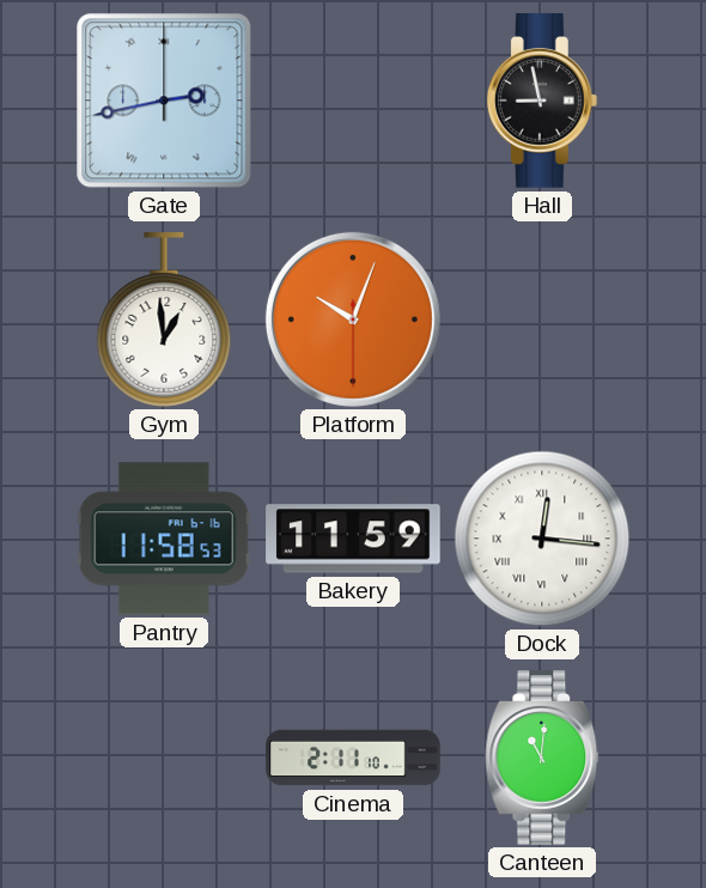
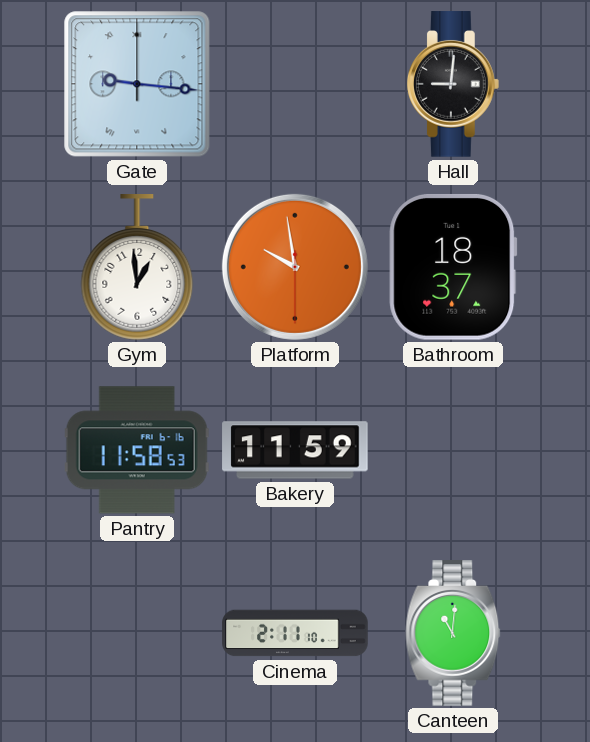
Gate: 2:43 -> 9:16
Hall: 8:58 -> 9:01
Platform: 10:03 -> 9:58
Bathroom: none -> 18:37
Dock: 12:16 -> none
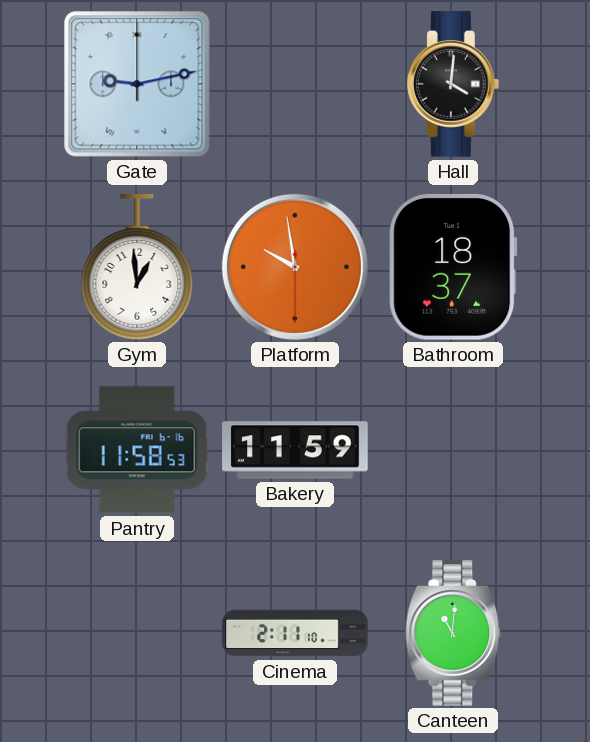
Gate: 9:16 -> 9:13
Hall: 9:01 -> 4:01
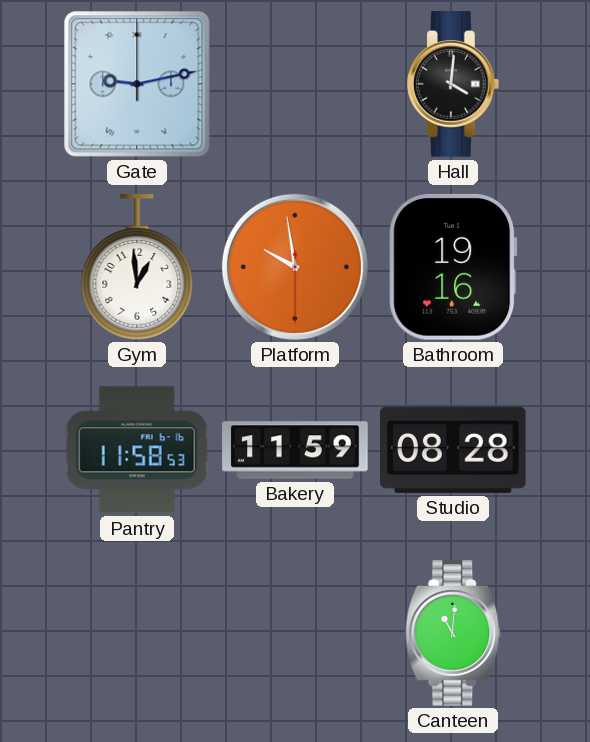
Bathroom: 18:37 -> 19:16
Studio: none -> 08:28
Cinema: 2:11 -> none
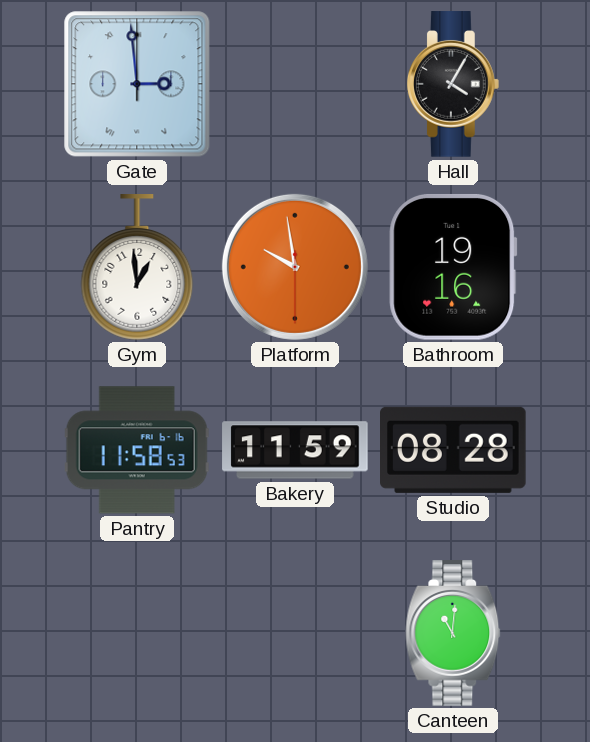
Gate: 9:13 -> 2:59
Hall: 4:01 -> 4:05
